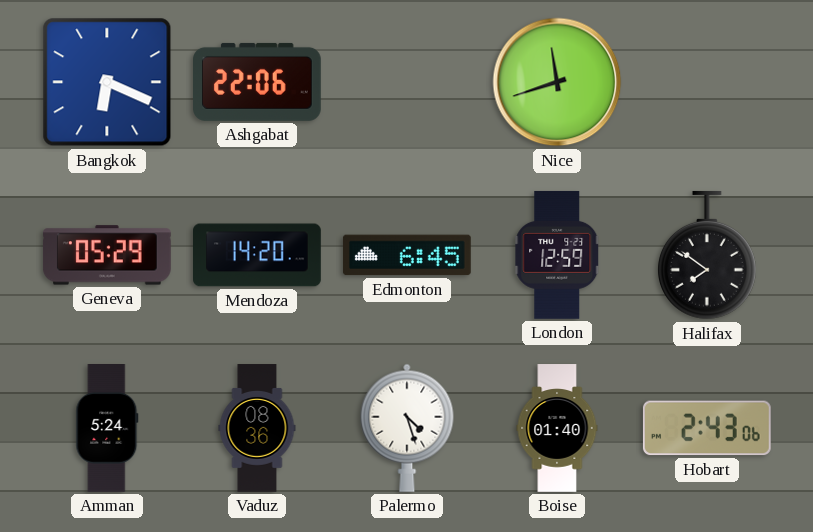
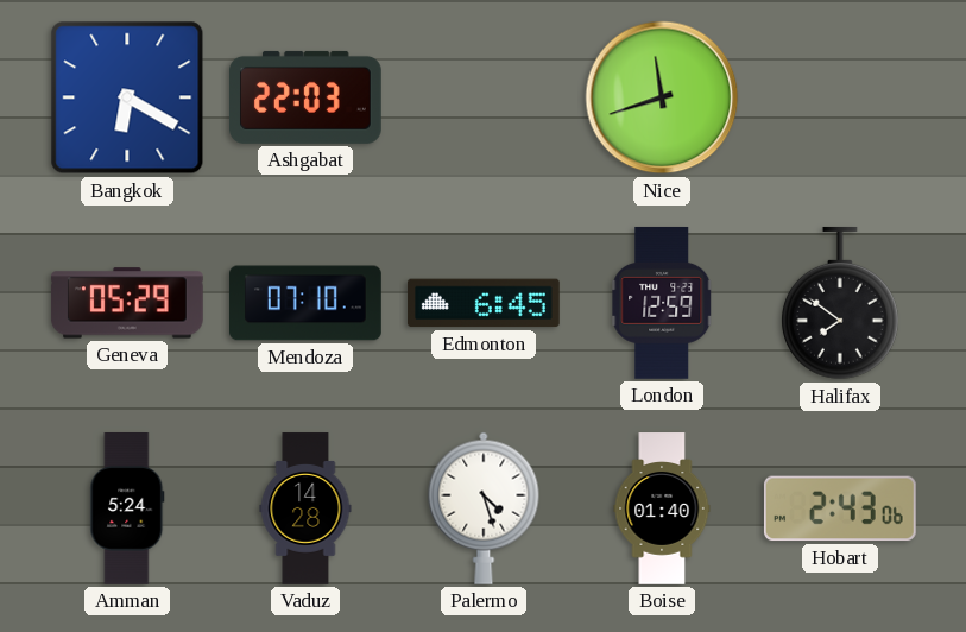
Bangkok: 6:19 -> 6:20
Ashgabat: 22:06 -> 22:03
Mendoza: 14:20 -> 07:10
Vaduz: 08:36 -> 14:28
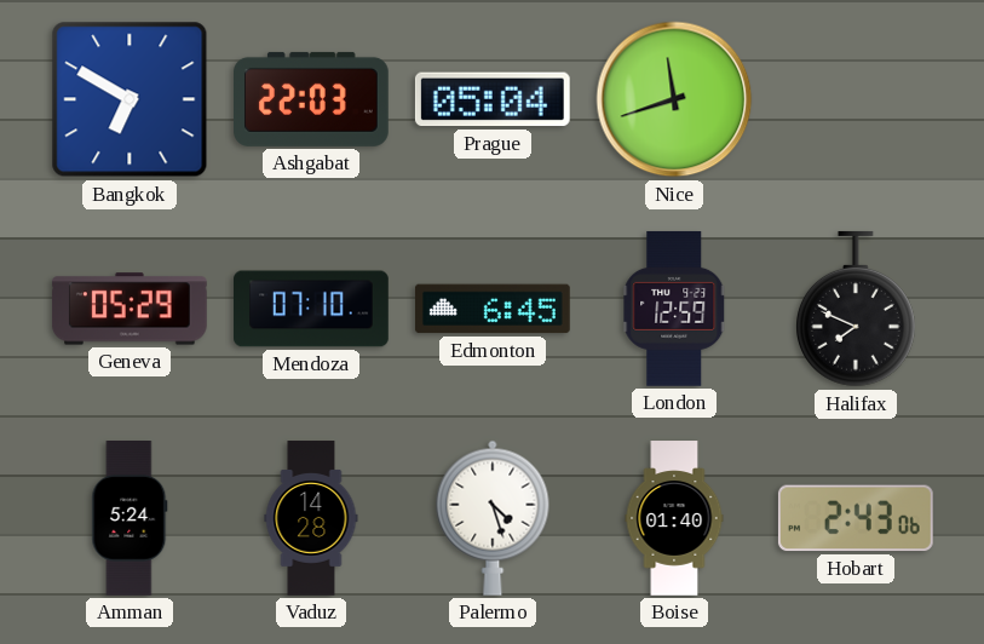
Bangkok: 6:20 -> 6:50
Prague: none -> 05:04
Halifax: 7:51 -> 7:49
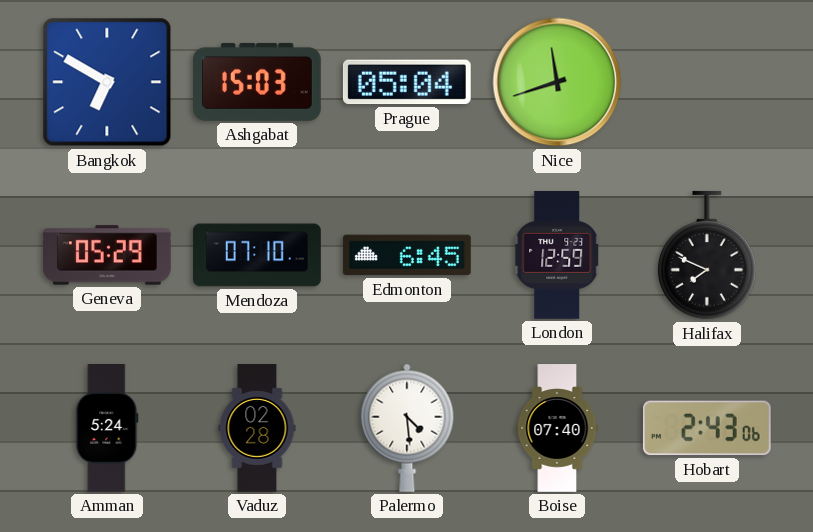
Ashgabat: 22:03 -> 15:03
Vaduz: 14:28 -> 02:28
Palermo: 4:27 -> 4:29
Boise: 01:40 -> 07:40
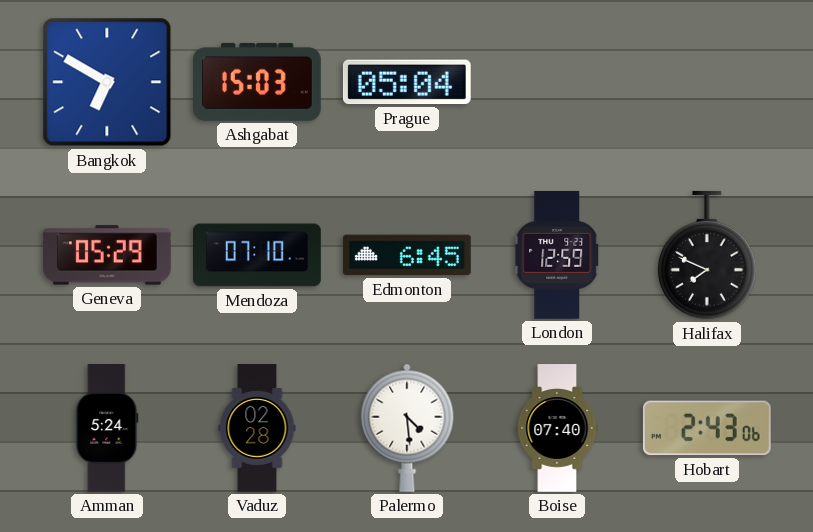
Nice: 11:42 -> none
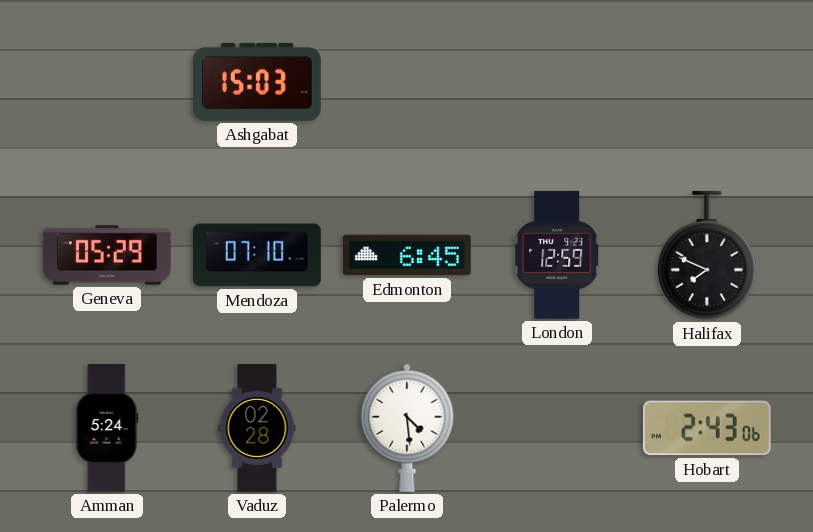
Bangkok: 6:50 -> none
Prague: 05:04 -> none
Boise: 07:40 -> none
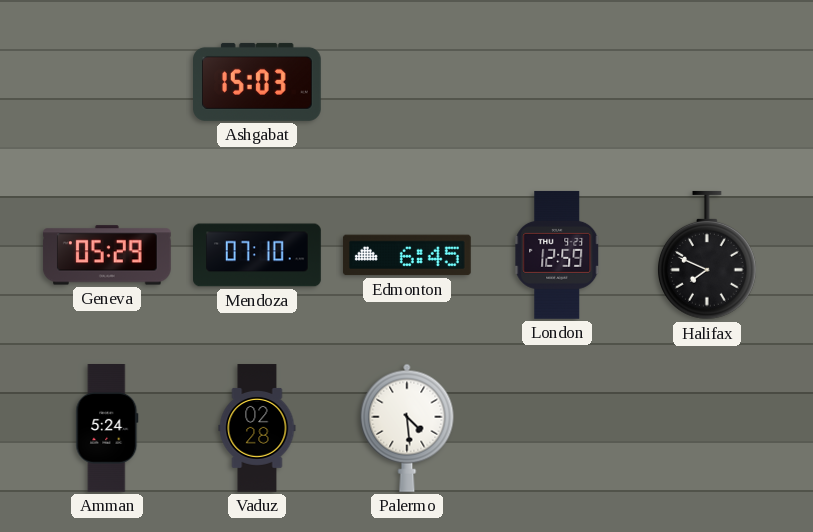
Hobart: 2:43 -> none
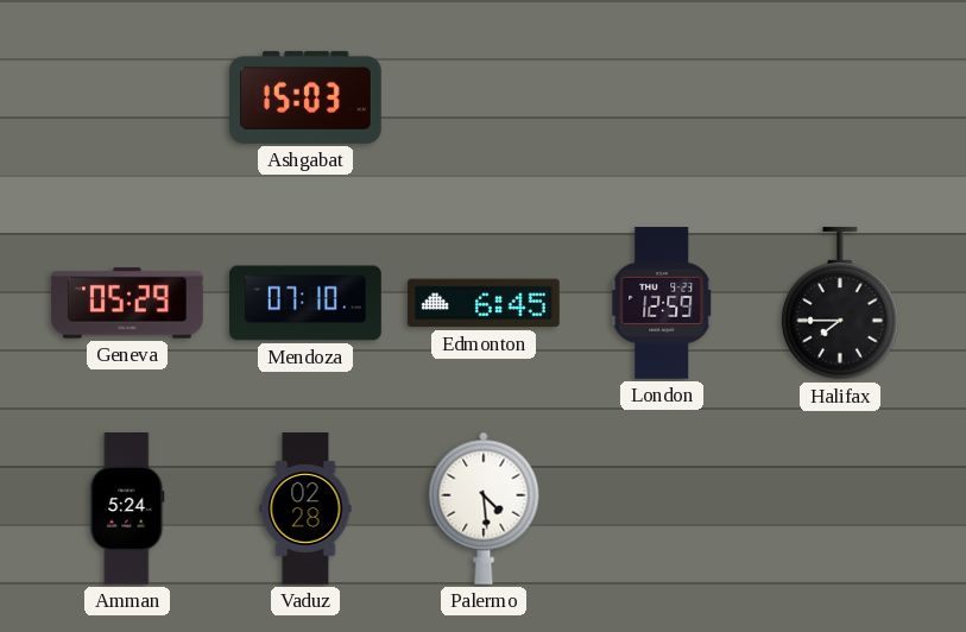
Halifax: 7:49 -> 7:45
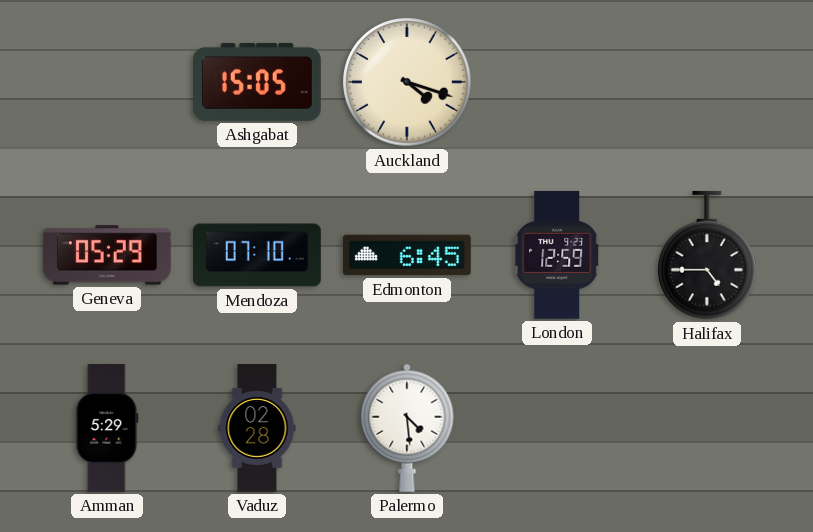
Ashgabat: 15:03 -> 15:05
Auckland: none -> 4:18
Halifax: 7:45 -> 4:45
Amman: 5:24 -> 5:29
